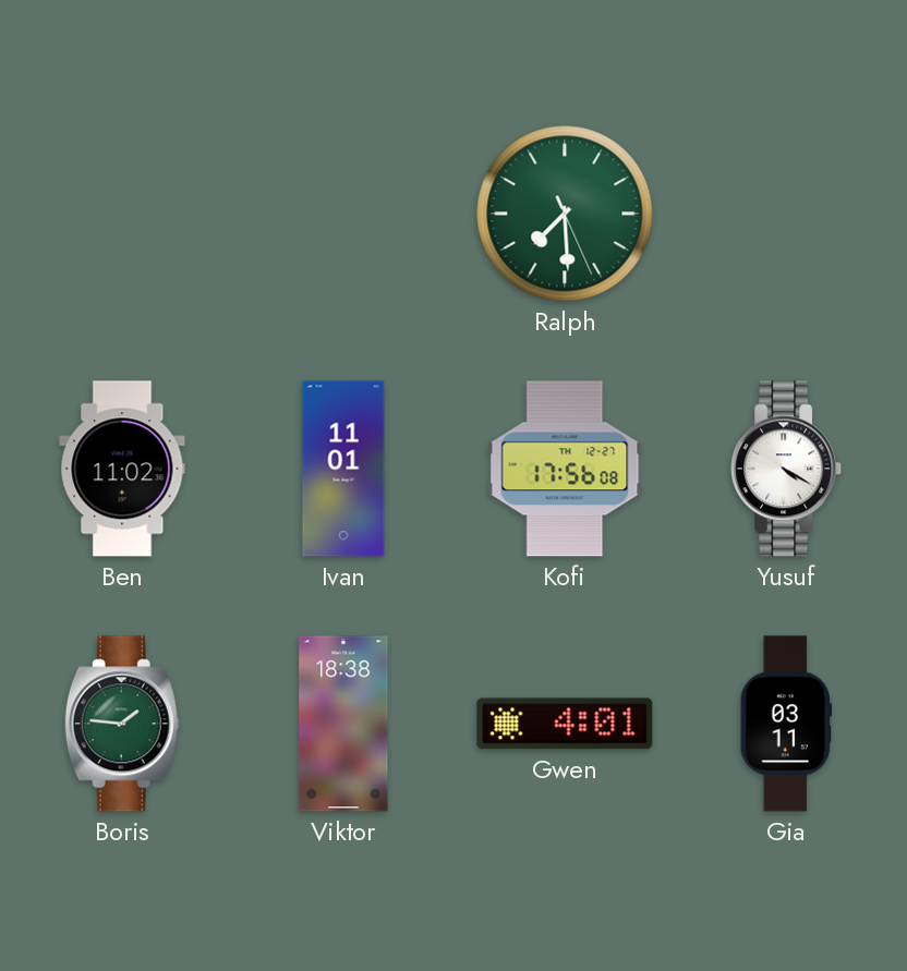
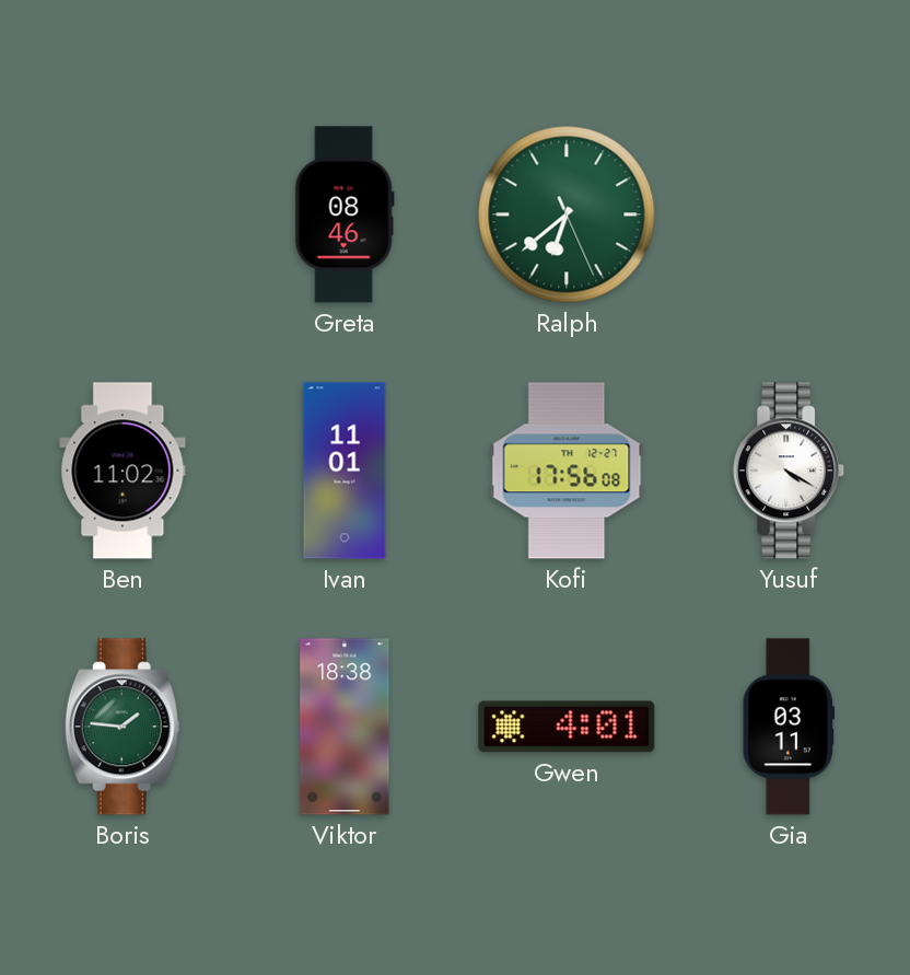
Greta: none -> 08:46
Ralph: 7:29 -> 6:38
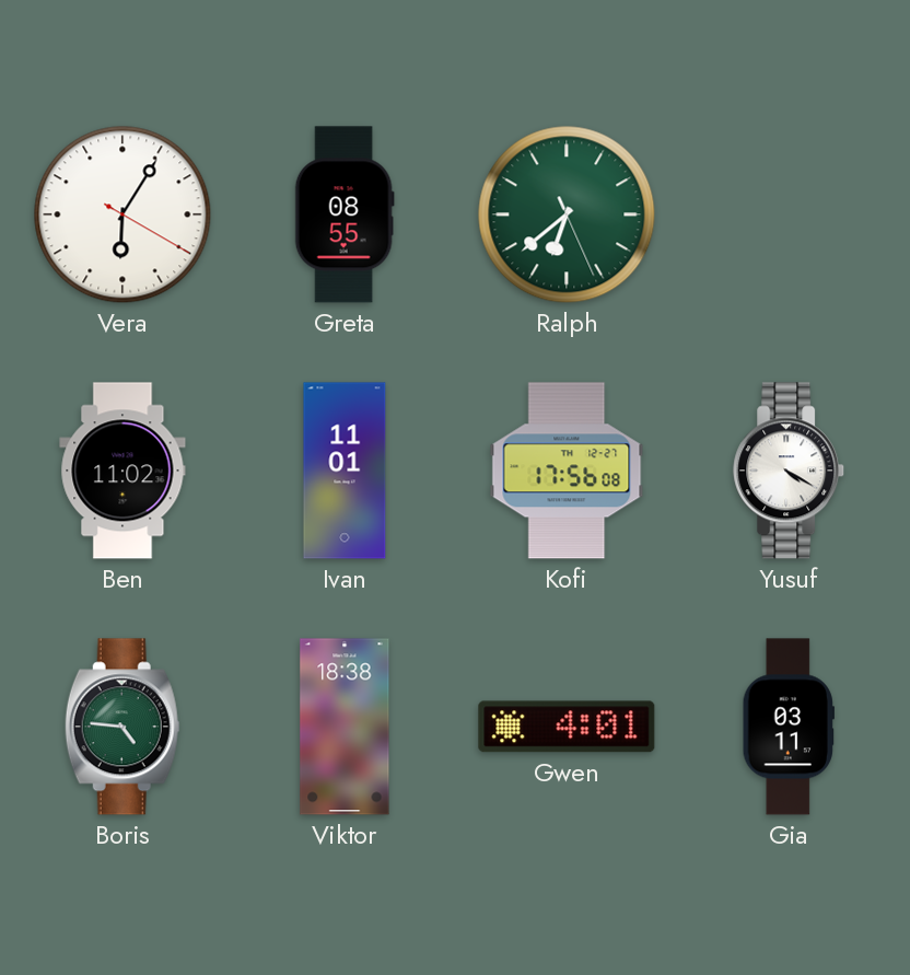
Vera: none -> 6:05
Greta: 08:46 -> 08:55
Boris: 1:46 -> 4:46
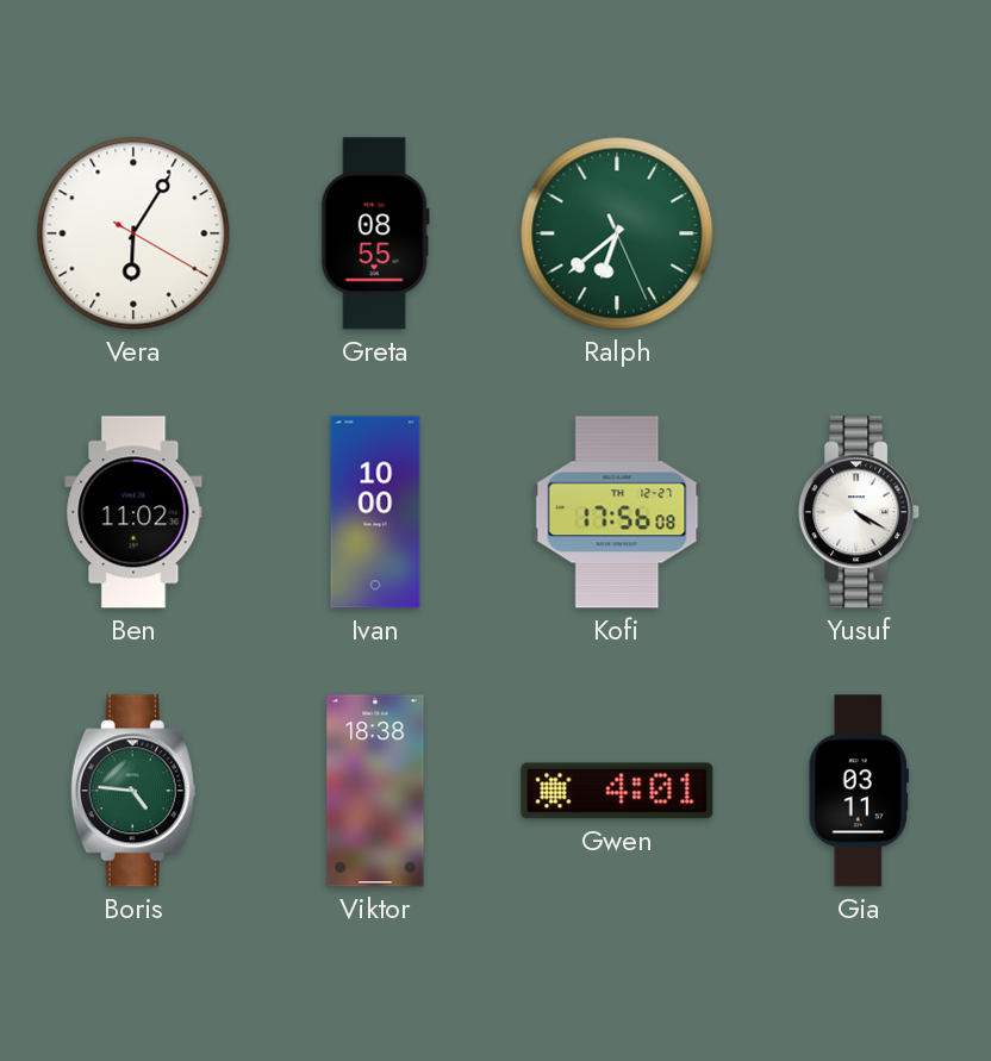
Ivan: 11:01 -> 10:00
